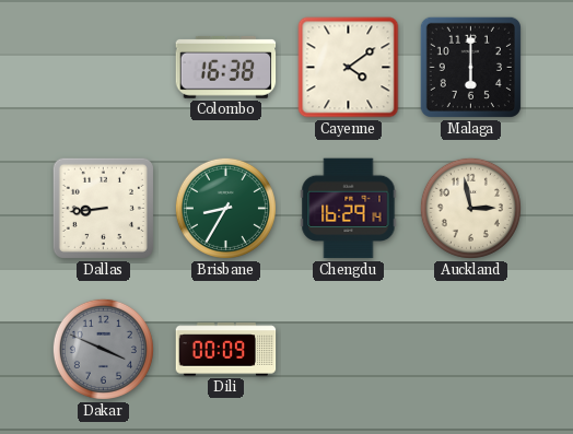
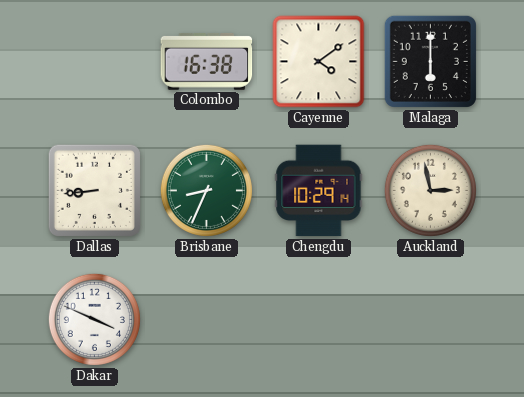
Brisbane: 8:35 -> 8:34
Chengdu: 16:29 -> 10:29
Dakar dial: grey -> white
Dili: 00:09 -> none
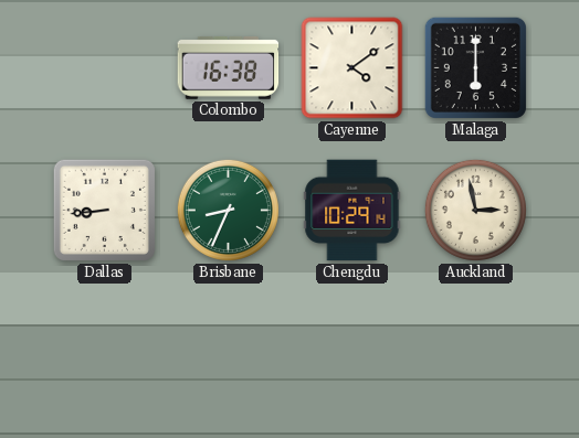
Dakar: 3:49 -> none
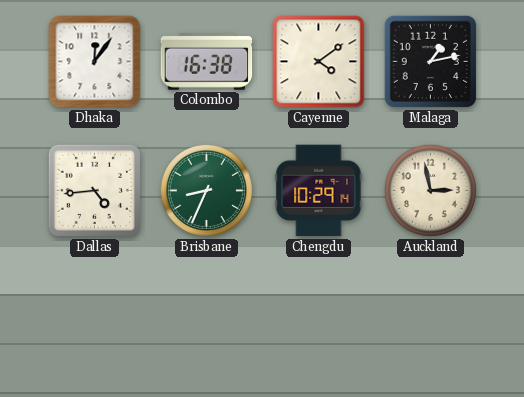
Dhaka: none -> 12:06
Malaga: 6:00 -> 1:13
Dallas: 8:44 -> 4:44
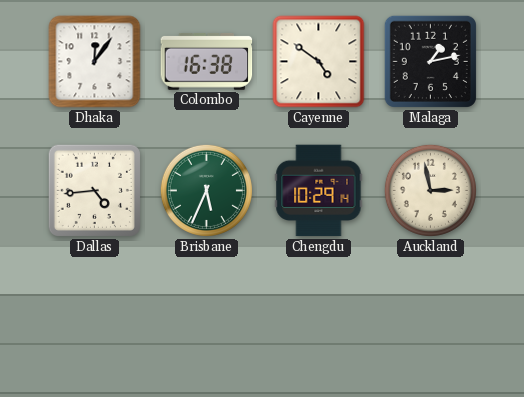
Cayenne: 4:09 -> 4:51
Brisbane: 8:34 -> 5:34
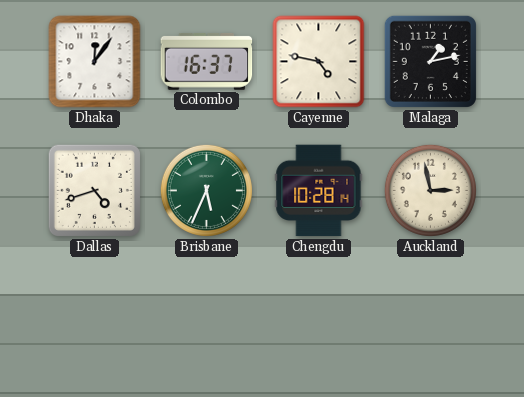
Colombo: 16:38 -> 16:37
Cayenne: 4:51 -> 4:47
Dallas: 4:44 -> 4:42
Chengdu: 10:29 -> 10:28
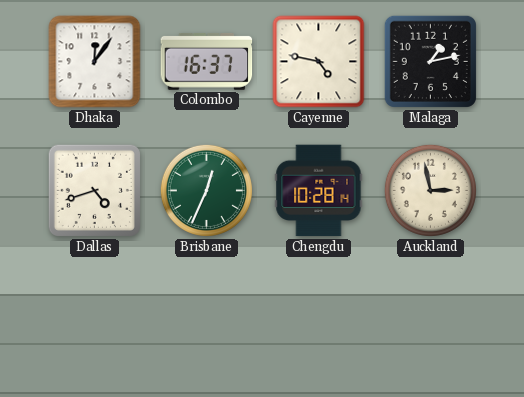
Brisbane: 5:34 -> 12:34
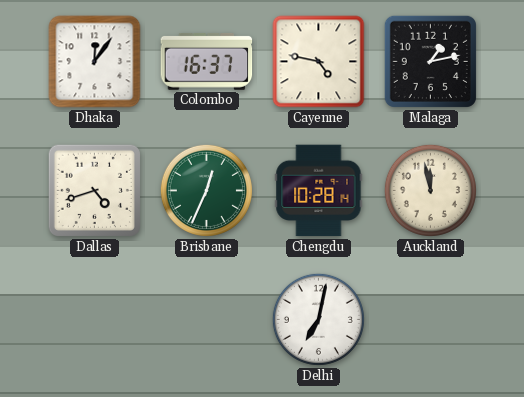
Auckland: 2:58 -> 11:58
Delhi: none -> 7:02
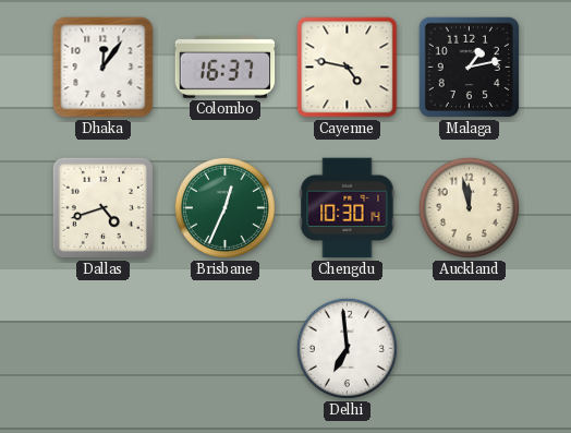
Chengdu: 10:28 -> 10:30
Delhi: 7:02 -> 6:59
